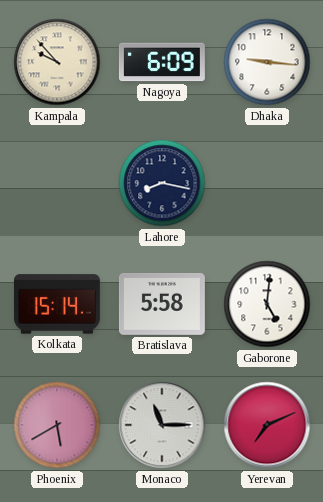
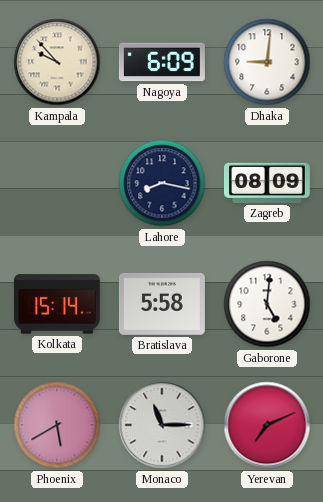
Dhaka: 9:16 -> 9:01
Zagreb: none -> 08:09
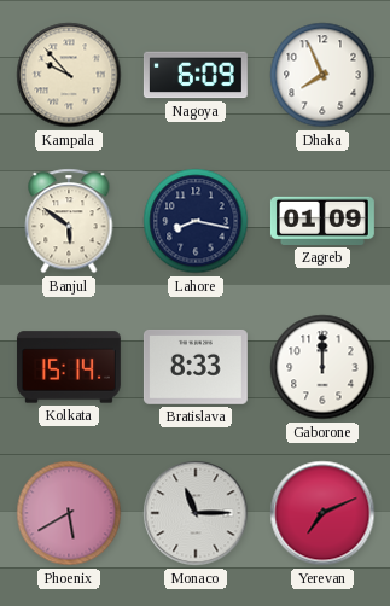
Dhaka: 9:01 -> 7:56
Banjul: none -> 5:51
Zagreb: 08:09 -> 01:09
Bratislava: 5:58 -> 8:33
Gaborone: 5:01 -> 12:00
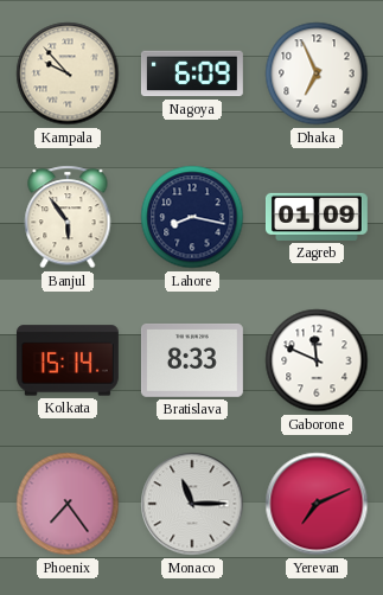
Dhaka: 7:56 -> 6:56
Banjul: 5:51 -> 5:54
Gaborone: 12:00 -> 11:49
Phoenix: 5:40 -> 7:24
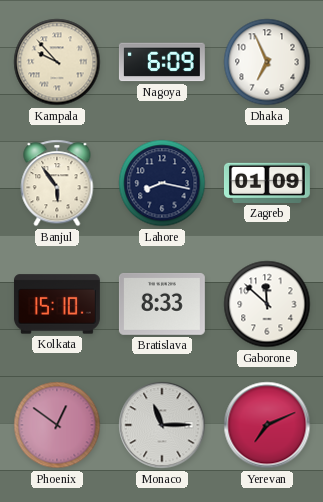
Kolkata: 15:14 -> 15:10
Gaborone: 11:49 -> 11:52
Phoenix: 7:24 -> 12:51
